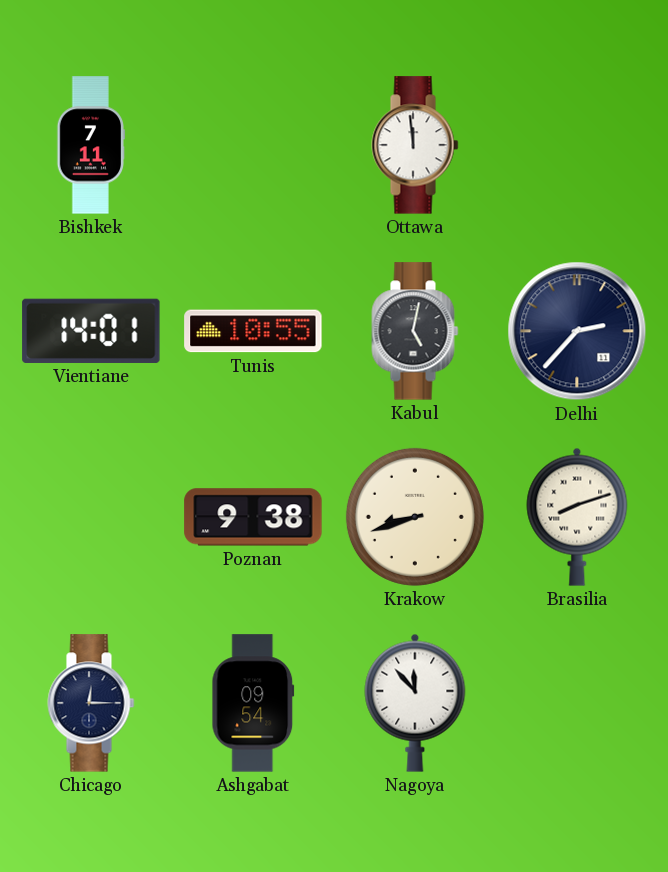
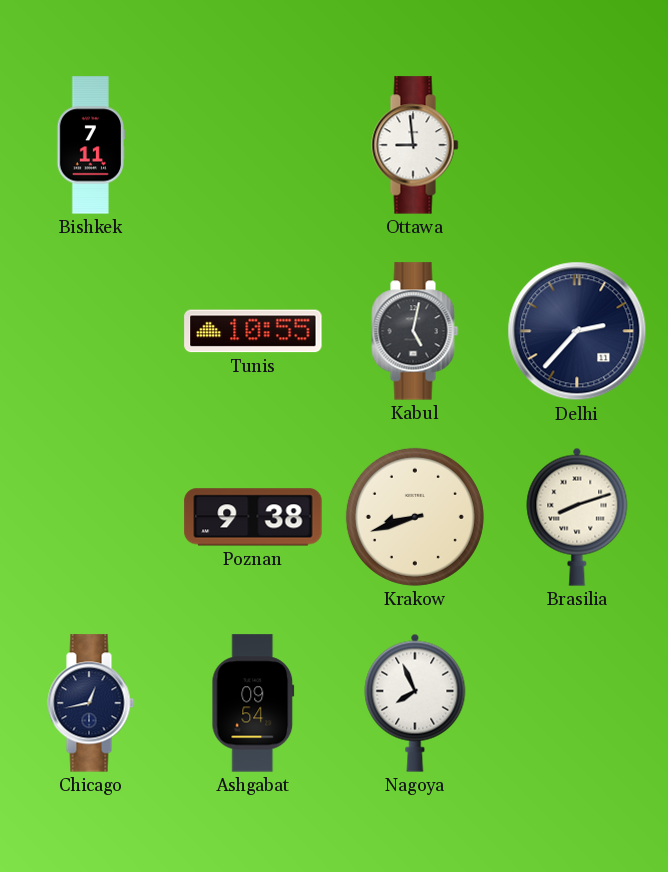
Ottawa: 11:59 -> 8:59
Vientiane: 14:01 -> none
Chicago: 12:15 -> 12:43
Nagoya: 11:53 -> 7:56
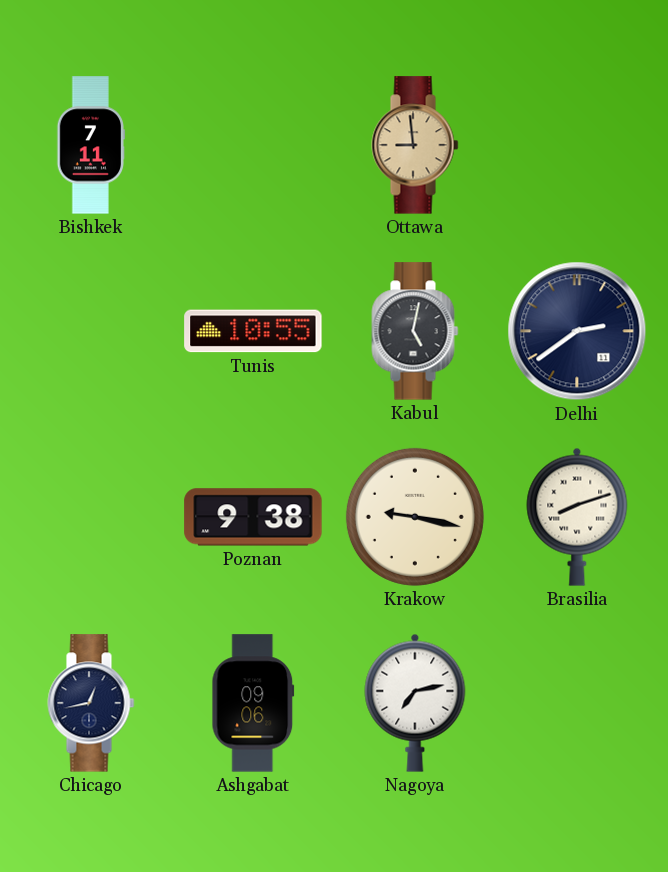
Ottawa dial: white -> champagne
Delhi: 2:37 -> 2:39
Krakow: 8:42 -> 9:17
Ashgabat: 09:54 -> 09:06
Nagoya: 7:56 -> 7:13
